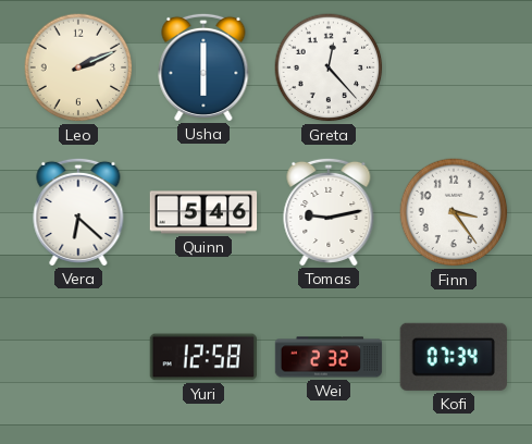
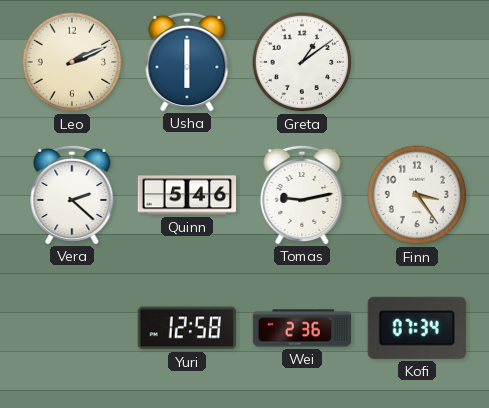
Greta: 12:23 -> 1:09
Vera: 6:22 -> 2:22
Wei: 2:32 -> 2:36
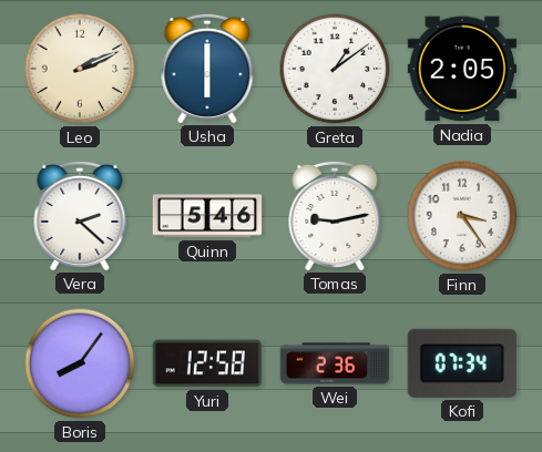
Nadia: none -> 2:05
Boris: none -> 8:06
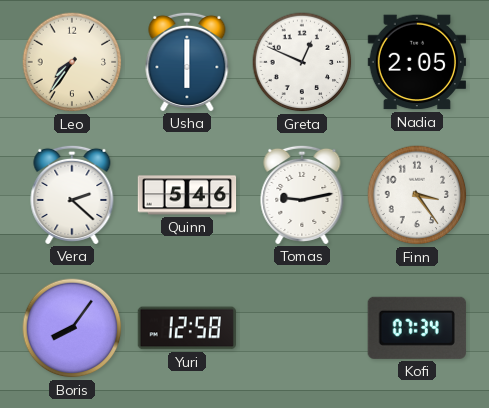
Leo: 2:11 -> 7:36
Greta: 1:09 -> 12:49
Wei: 2:36 -> none
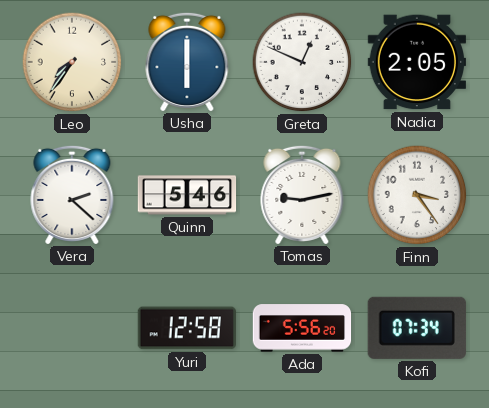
Boris: 8:06 -> none
Ada: none -> 5:56
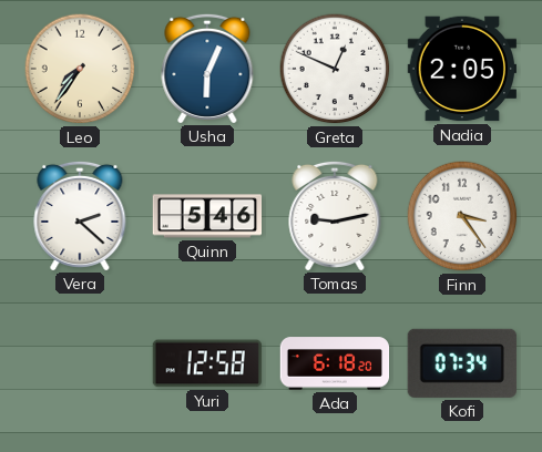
Usha: 6:00 -> 6:04
Ada: 5:56 -> 6:18
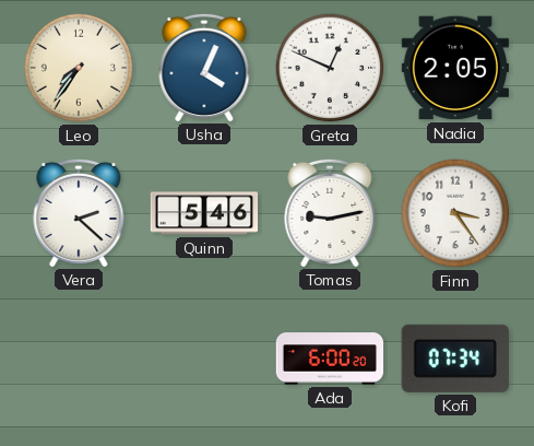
Usha: 6:04 -> 4:04
Yuri: 12:58 -> none
Ada: 6:18 -> 6:00
